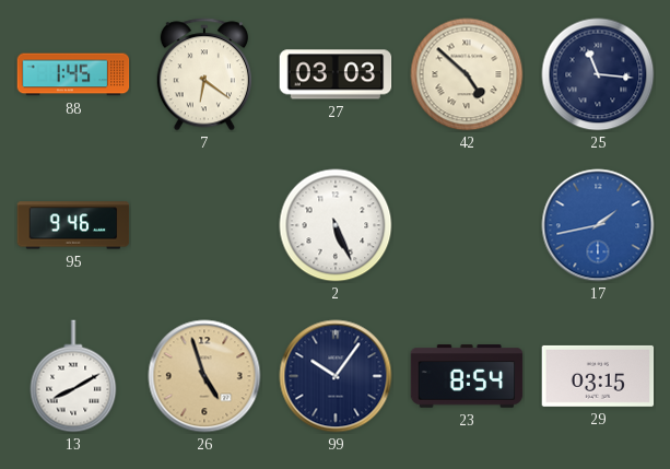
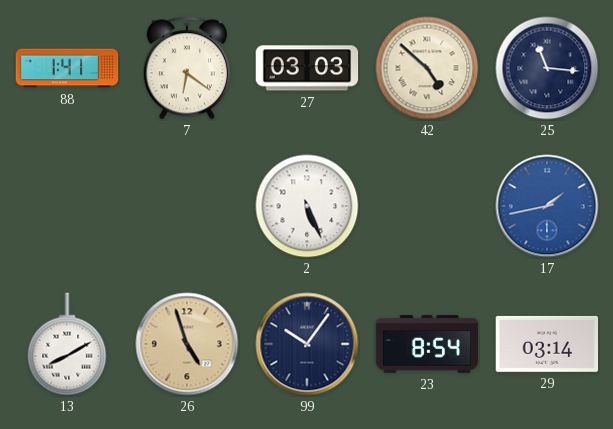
88: 1:45 -> 1:41
95: 9:46 -> none
29: 03:15 -> 03:14
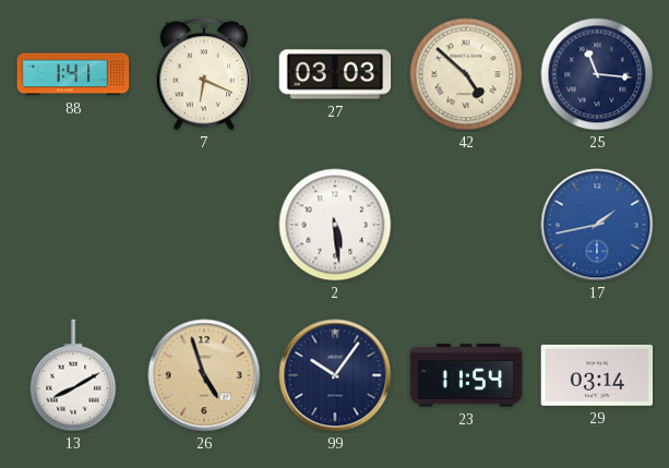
7: 6:21 -> 6:19
2: 5:26 -> 5:29
23: 8:54 -> 11:54
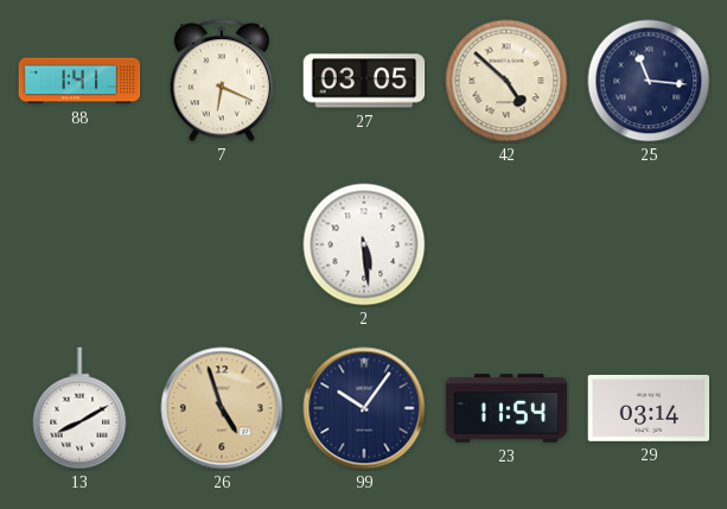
27: 03:03 -> 03:05
17: 1:43 -> none
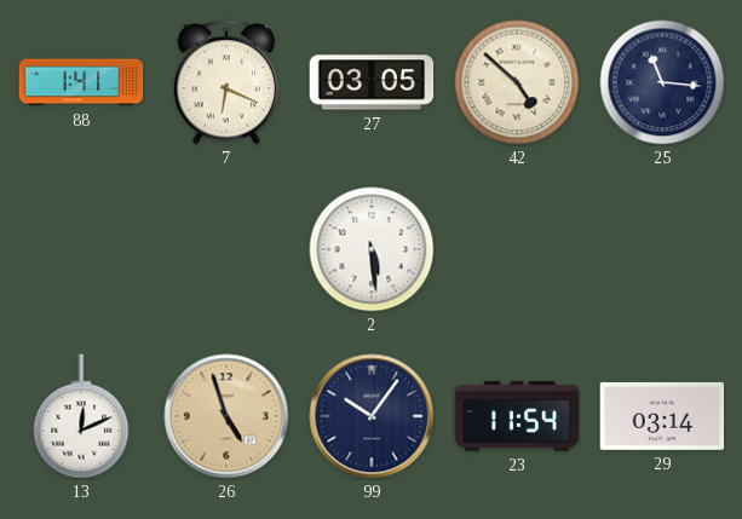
13: 8:10 -> 12:11
